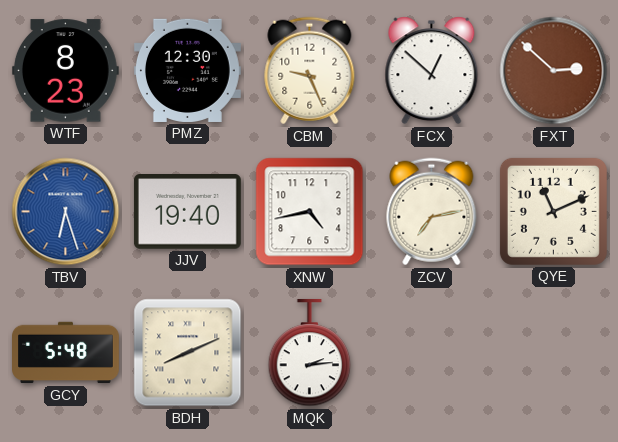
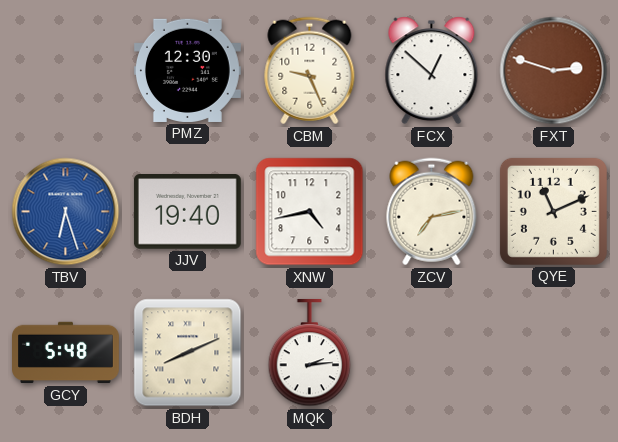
WTF: 8:23 -> none
FXT: 2:52 -> 2:48
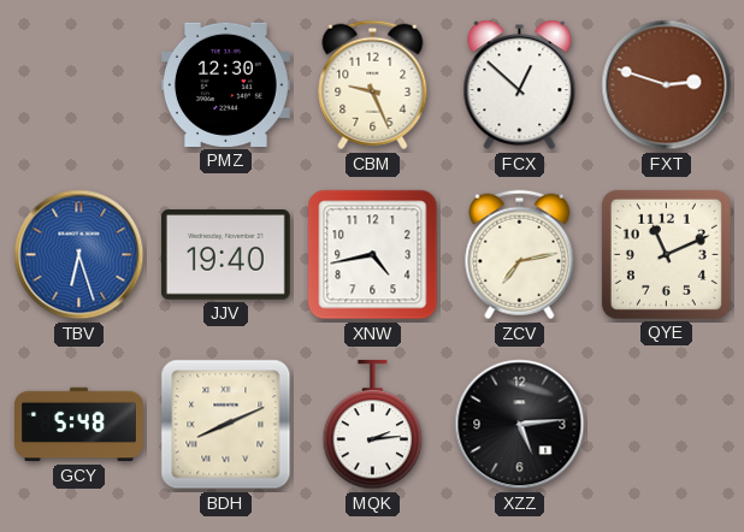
XZZ: none -> 5:14
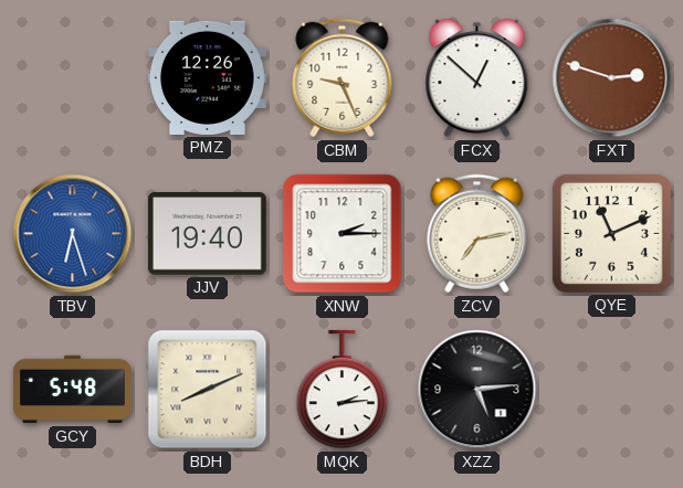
PMZ: 12:30 -> 12:26
XNW: 4:43 -> 2:15
